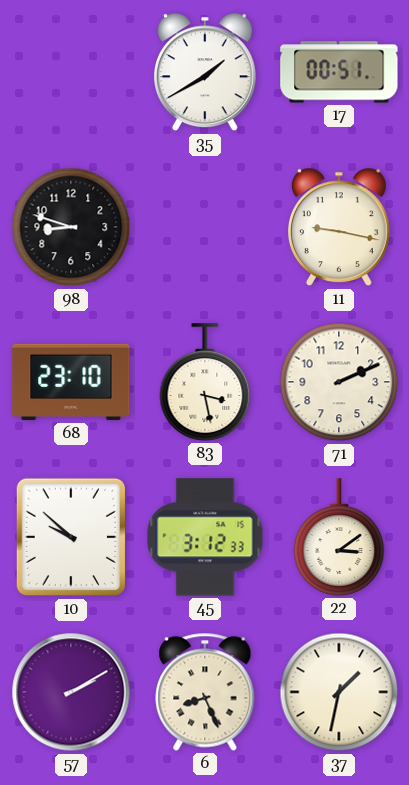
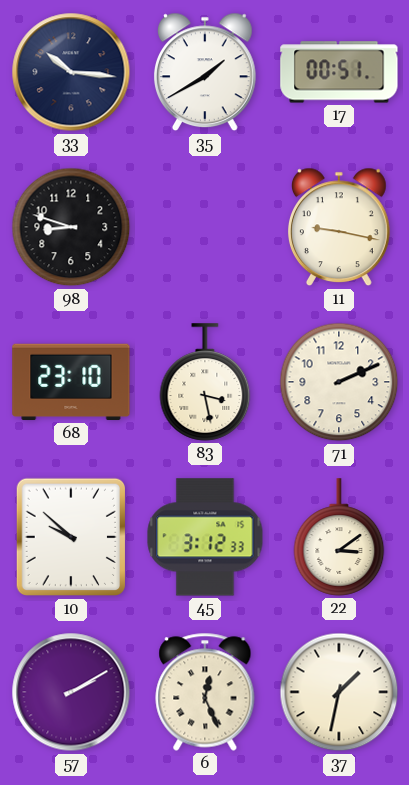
33: none -> 10:16
6: 8:26 -> 12:26
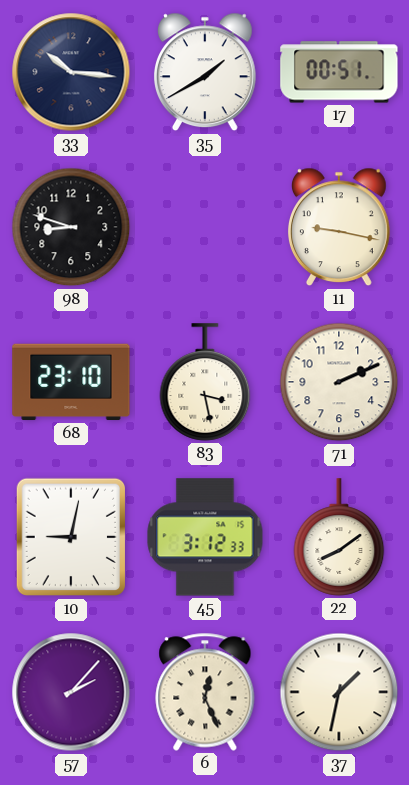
10: 9:52 -> 9:02
22: 3:09 -> 8:09
57: 2:10 -> 2:07
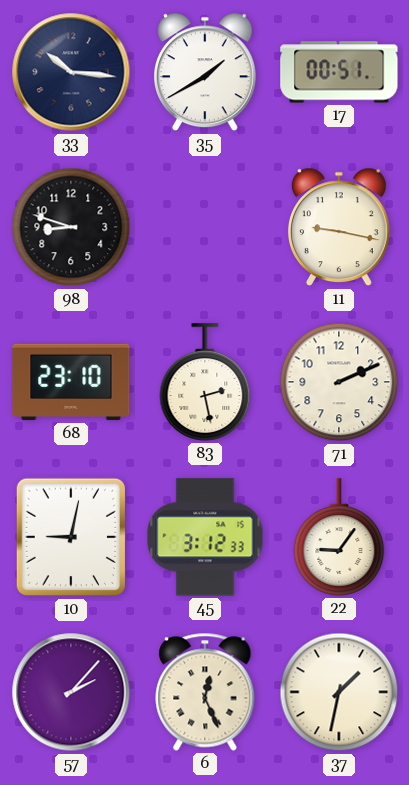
83: 3:28 -> 2:28
22: 8:09 -> 9:06
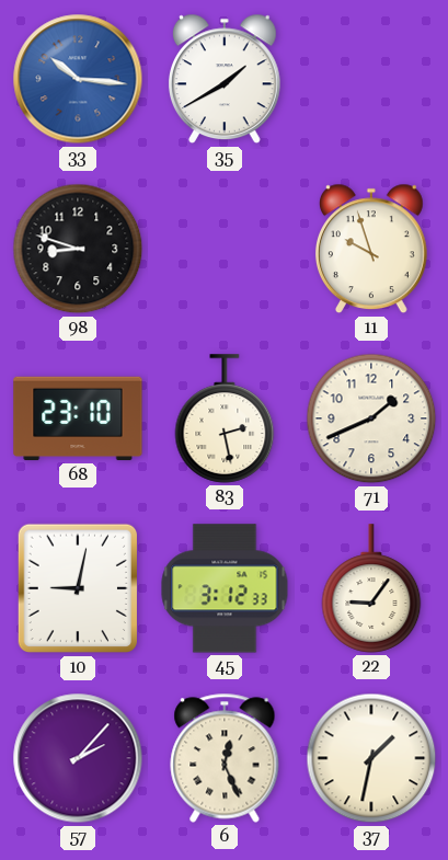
33 dial: navy -> blue
17: 00:51 -> none
11: 9:17 -> 9:57
71: 2:11 -> 1:41
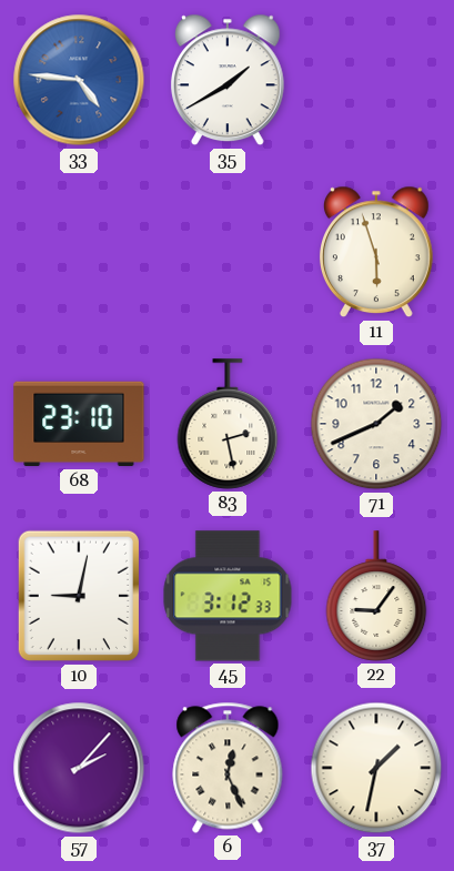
33: 10:16 -> 4:46
98: 8:48 -> none
11: 9:57 -> 5:57
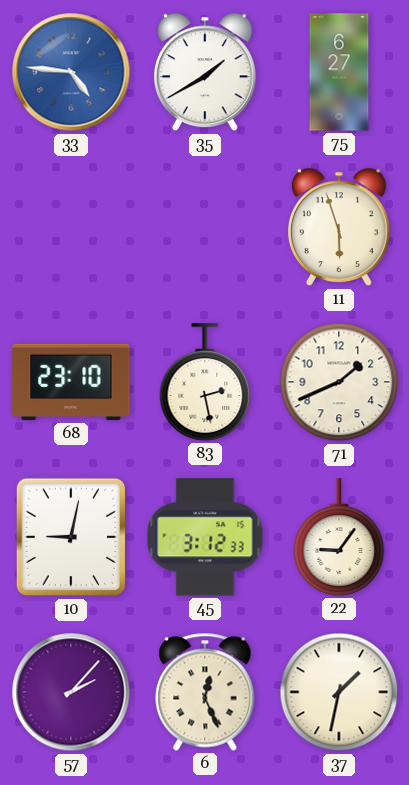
75: none -> 6:27
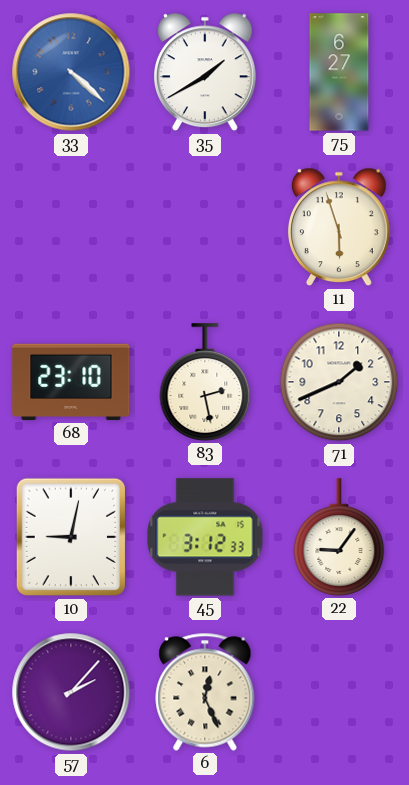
33: 4:46 -> 4:22
37: 1:32 -> none
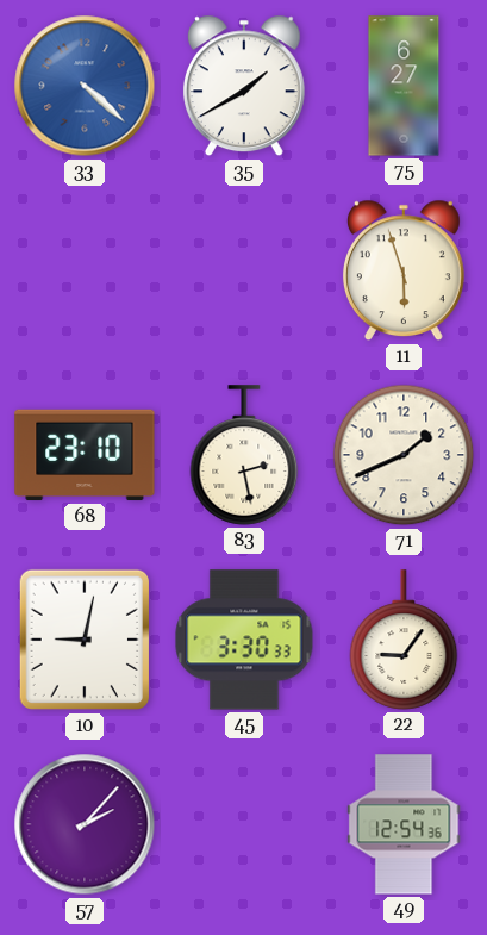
45: 3:12 -> 3:30
6: 12:26 -> none
49: none -> 12:54
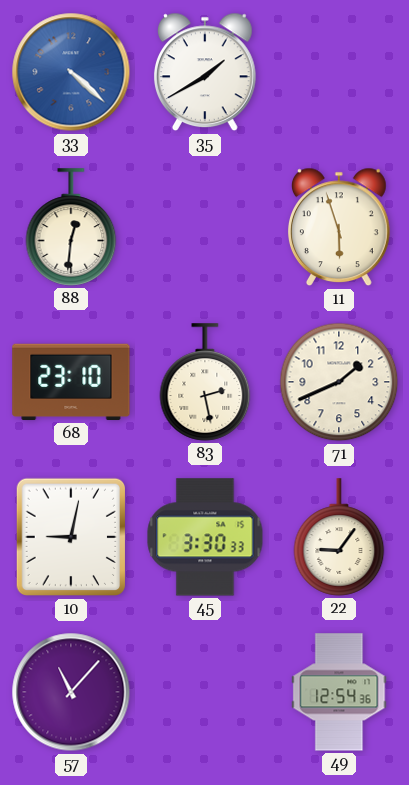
75: 6:27 -> none
88: none -> 12:31
57: 2:07 -> 11:07
